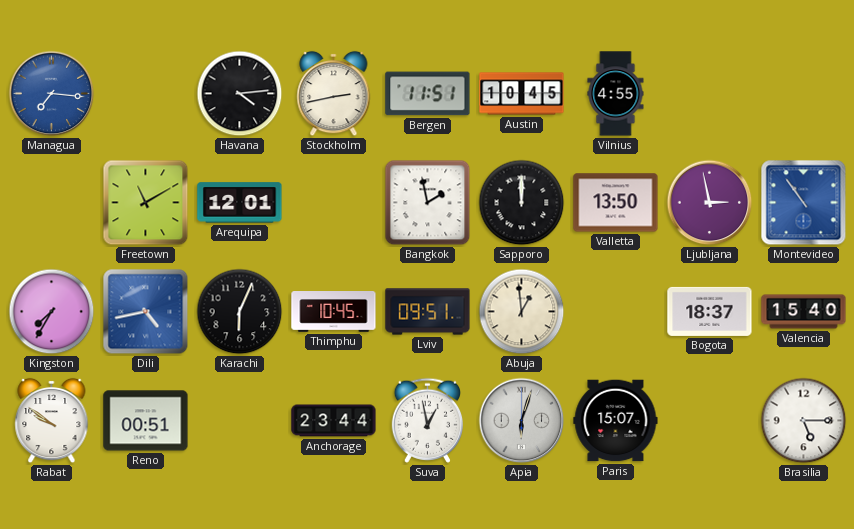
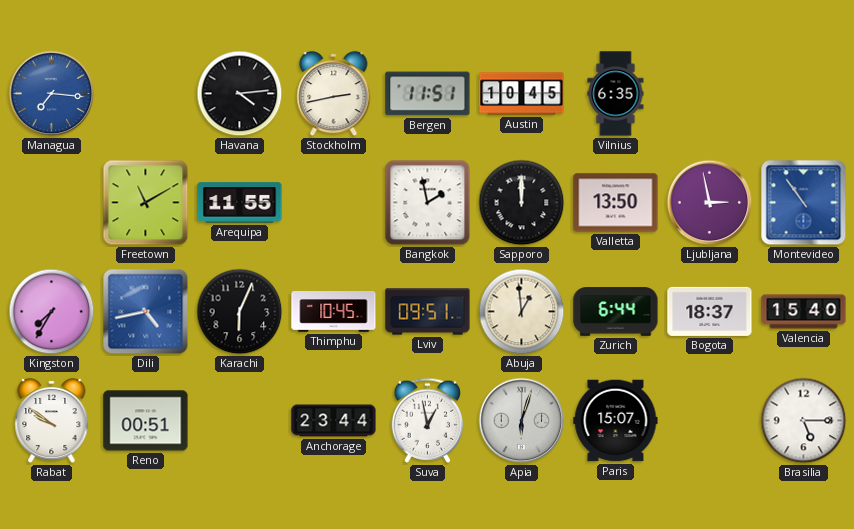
Vilnius: 4:55 -> 6:35
Arequipa: 12:01 -> 11:55
Zurich: none -> 6:44
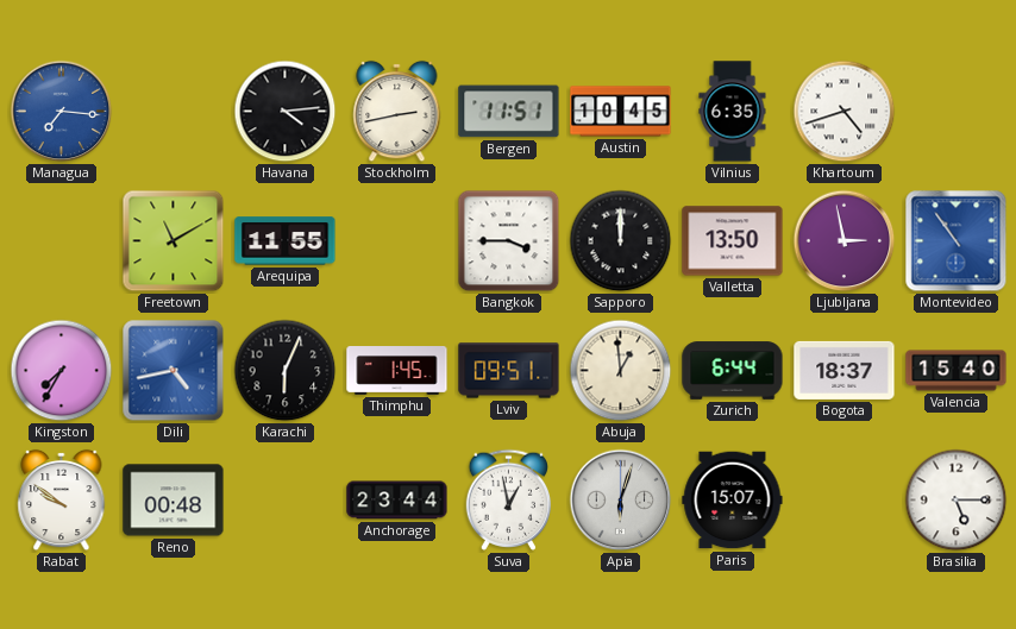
Khartoum: none -> 4:42
Bangkok: 1:58 -> 3:45
Thimphu: 10:45 -> 1:45
Reno: 00:51 -> 00:48
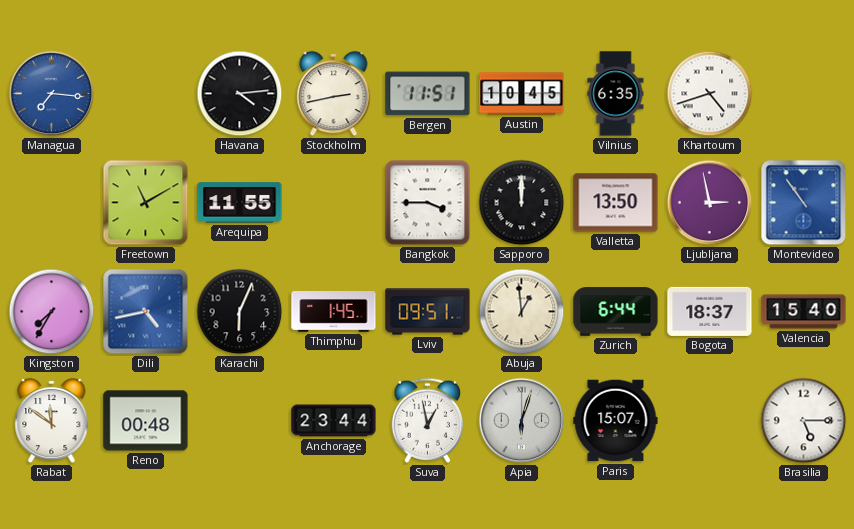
Rabat: 9:51 -> 11:51
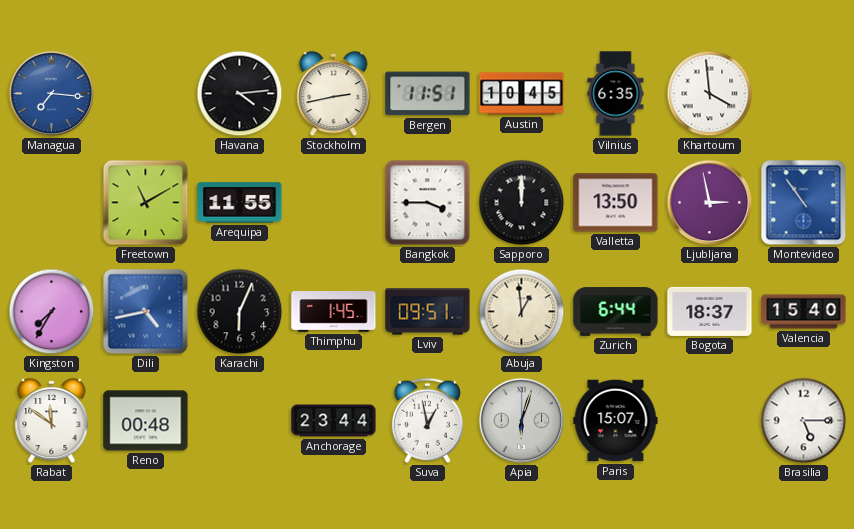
Khartoum: 4:42 -> 3:59
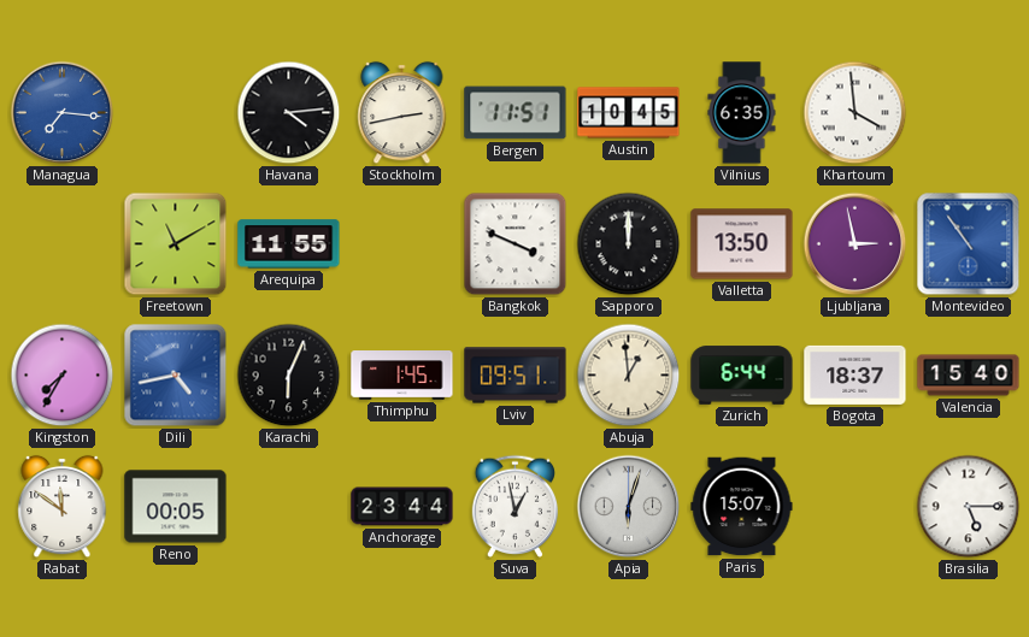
Bangkok: 3:45 -> 3:49
Reno: 00:48 -> 00:05
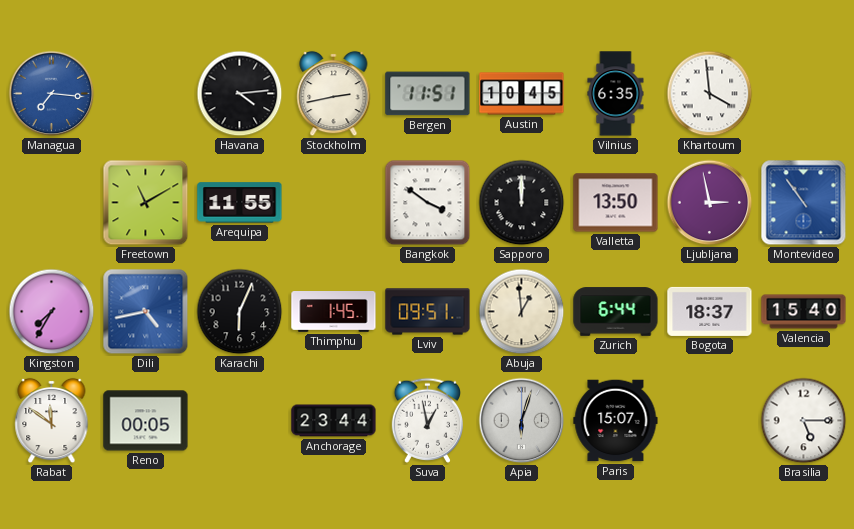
Bangkok: 3:49 -> 3:51
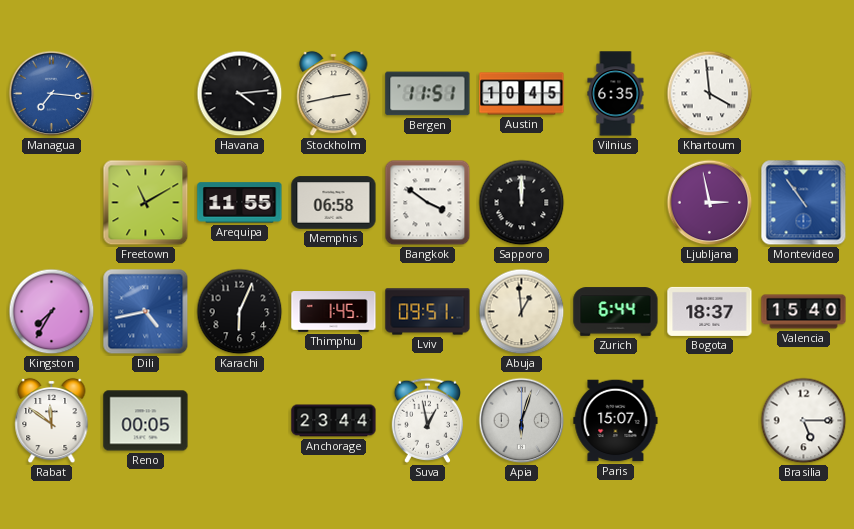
Memphis: none -> 06:58
Valletta: 13:50 -> none
